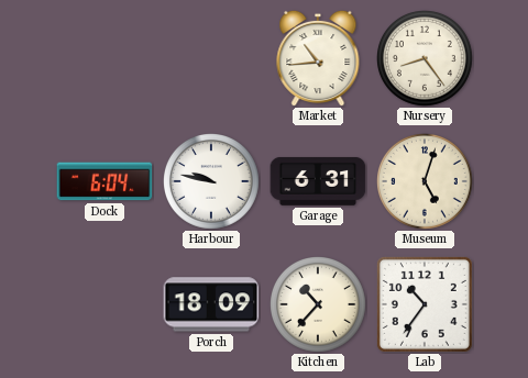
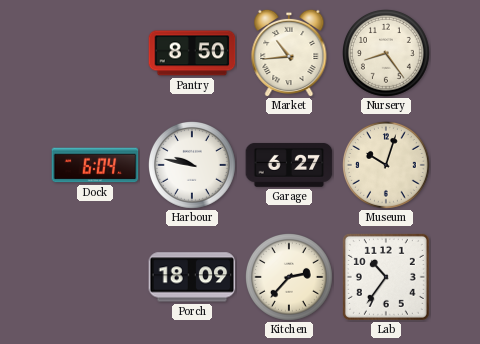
Pantry: none -> 8:50
Garage: 6:31 -> 6:27
Museum: 5:03 -> 10:03
Kitchen: 10:37 -> 2:37
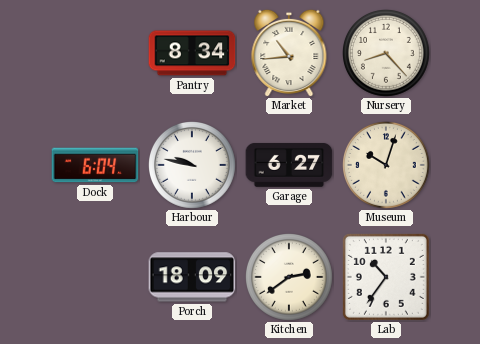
Pantry: 8:50 -> 8:34
Nursery: 8:24 -> 8:23
Kitchen: 2:37 -> 2:39
